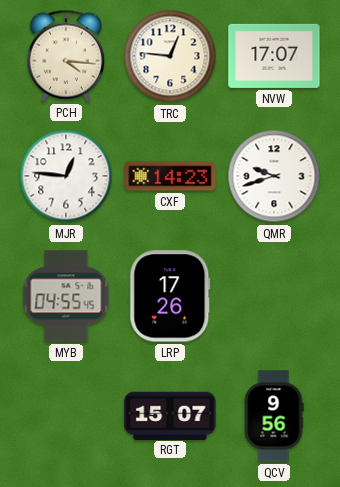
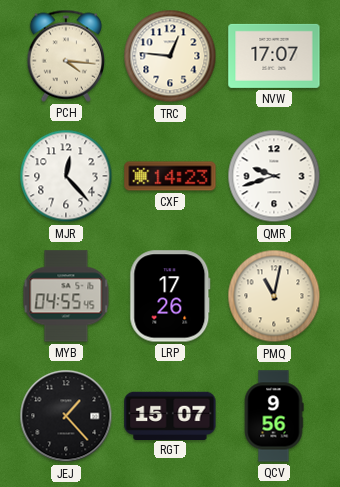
MJR: 12:46 -> 12:23
PMQ: none -> 11:02
JEJ: none -> 1:23
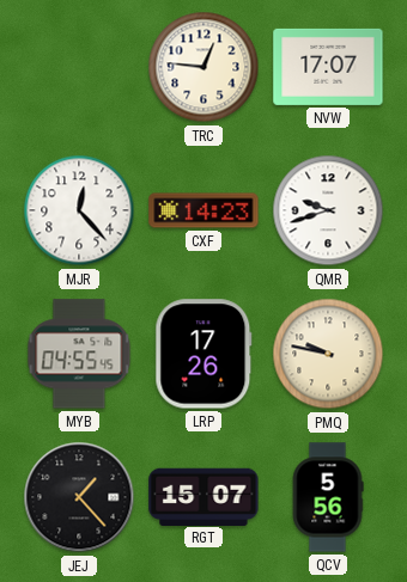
PCH: 4:16 -> none
PMQ: 11:02 -> 9:47
QCV: 9:56 -> 5:56
